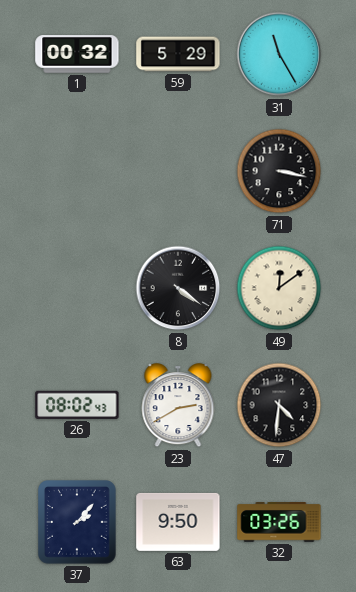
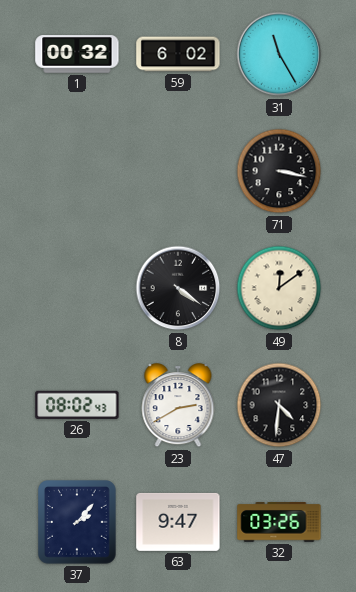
59: 5:29 -> 6:02
63: 9:50 -> 9:47
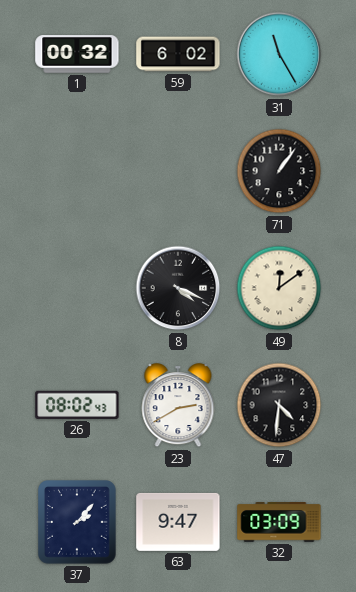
71: 3:17 -> 1:06
8: 4:21 -> 4:19
32: 03:26 -> 03:09
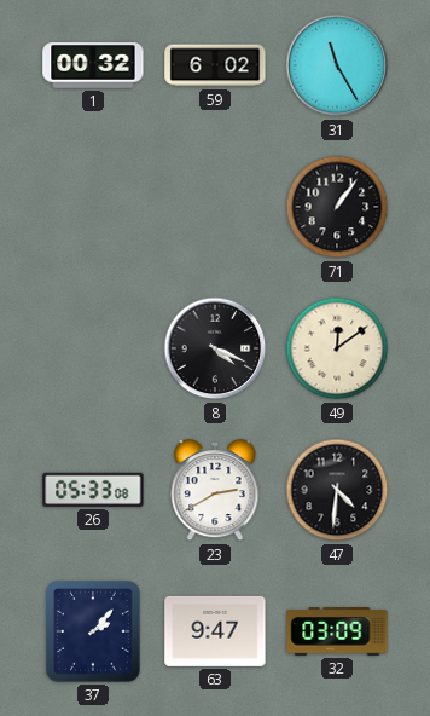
26: 08:02 -> 05:33
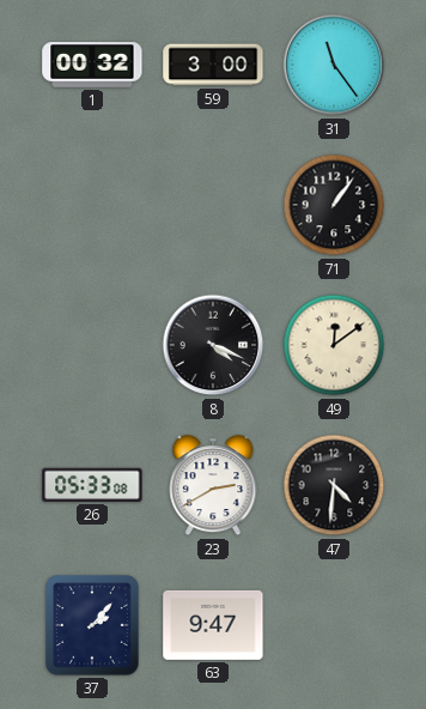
59: 6:02 -> 3:00
31: 11:25 -> 11:24
32: 03:09 -> none
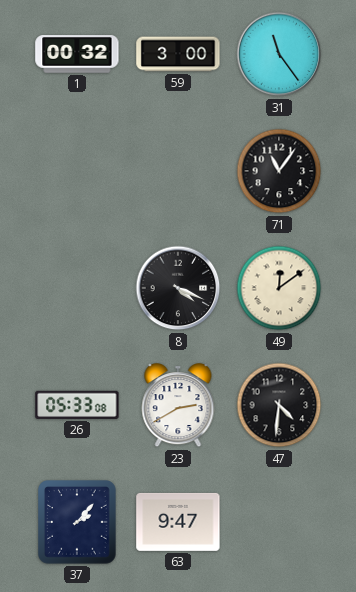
71: 1:06 -> 11:06
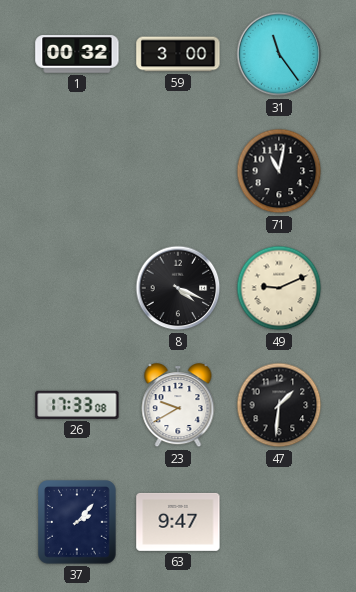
71: 11:06 -> 11:02
49: 12:09 -> 9:11
26: 05:33 -> 17:33
23: 2:40 -> 9:40
47: 4:31 -> 1:31
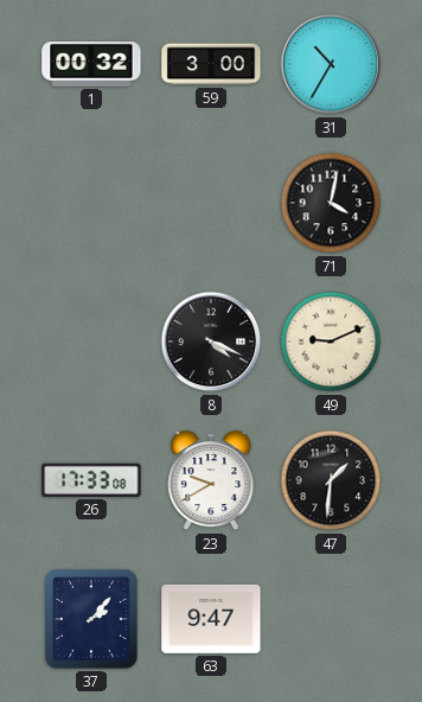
31: 11:24 -> 10:35
71: 11:02 -> 4:02
